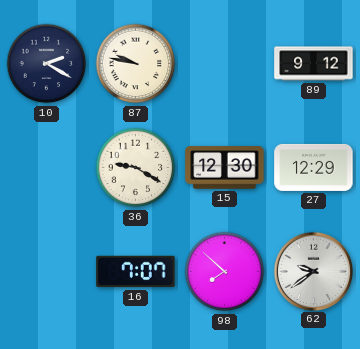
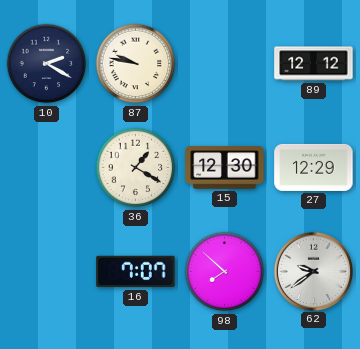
89: 9:12 -> 12:12
36: 9:20 -> 1:20
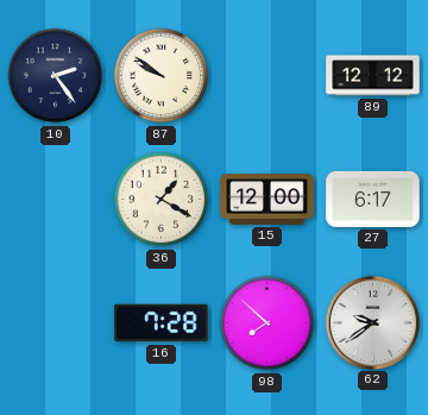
10: 2:20 -> 2:24
87: 9:47 -> 9:51
15: 12:30 -> 12:00
27: 12:29 -> 6:17
16: 7:07 -> 7:28
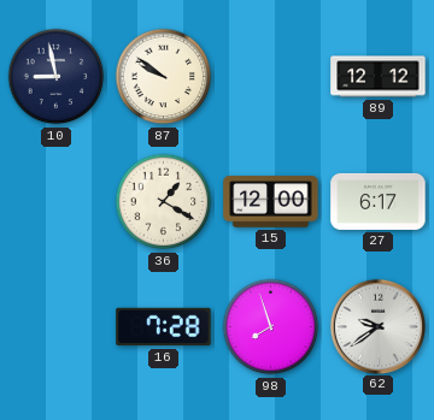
10: 2:24 -> 8:58
98: 7:52 -> 7:57
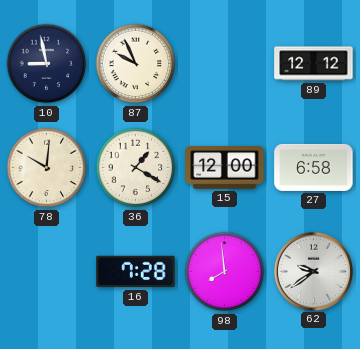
87: 9:51 -> 9:56
78: none -> 10:01
27: 6:17 -> 6:58
98: 7:57 -> 7:59
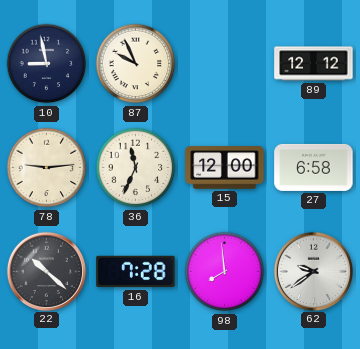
78: 10:01 -> 9:14
36: 1:20 -> 11:34
22: none -> 10:22
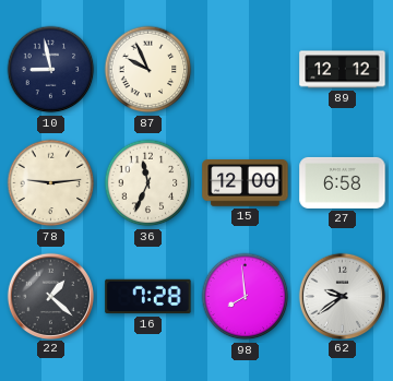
22: 10:22 -> 1:22
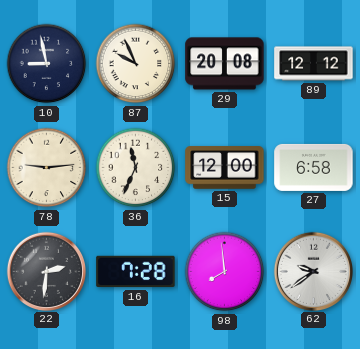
29: none -> 20:08
22: 1:22 -> 2:31
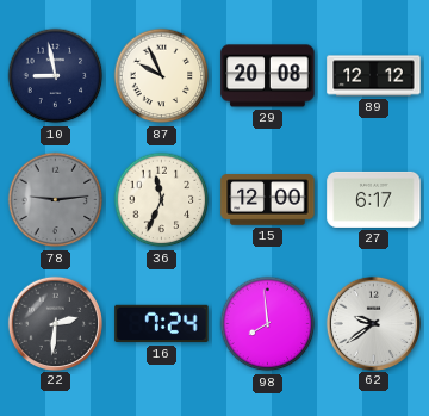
78 dial: cream -> grey
27: 6:58 -> 6:17
16: 7:28 -> 7:24
